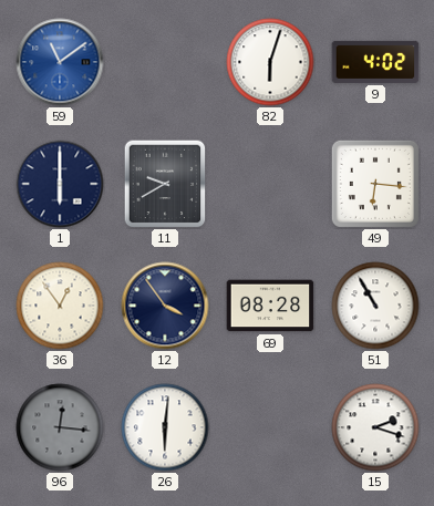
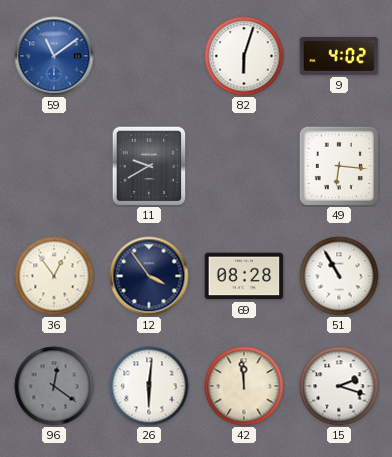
1: 6:00 -> none
96: 12:16 -> 12:21
42: none -> 11:59
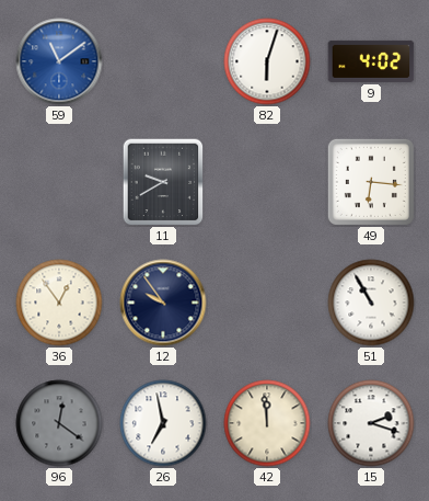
12: 3:54 -> 9:54
69: 08:28 -> none
26: 6:01 -> 6:58
